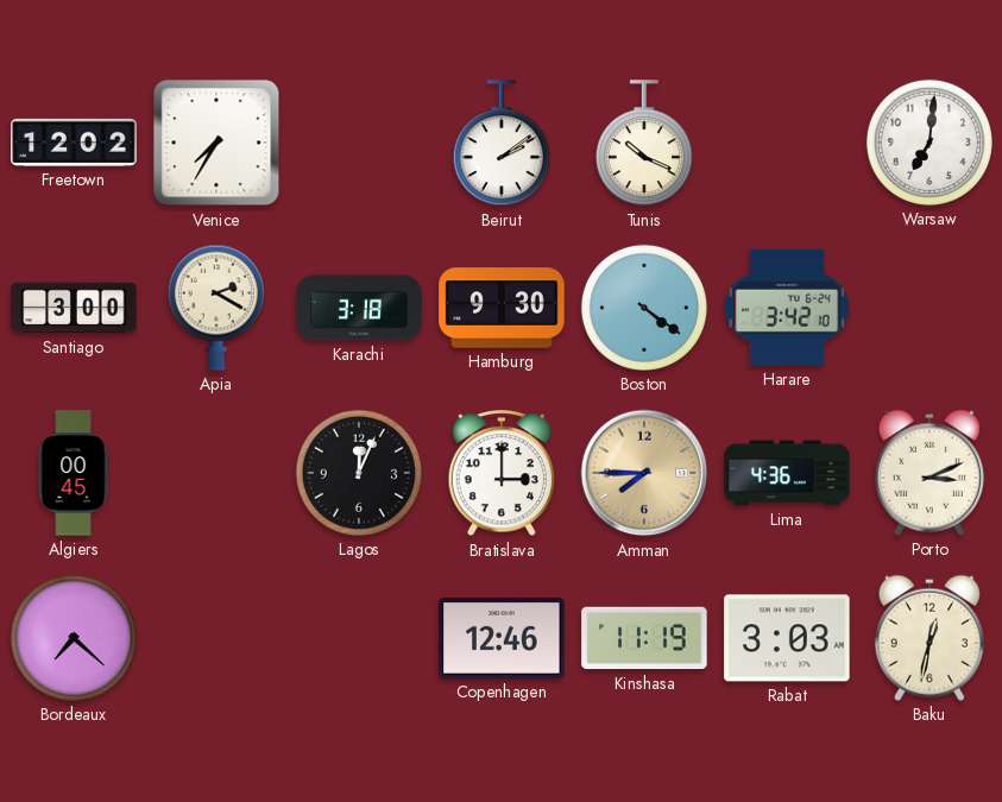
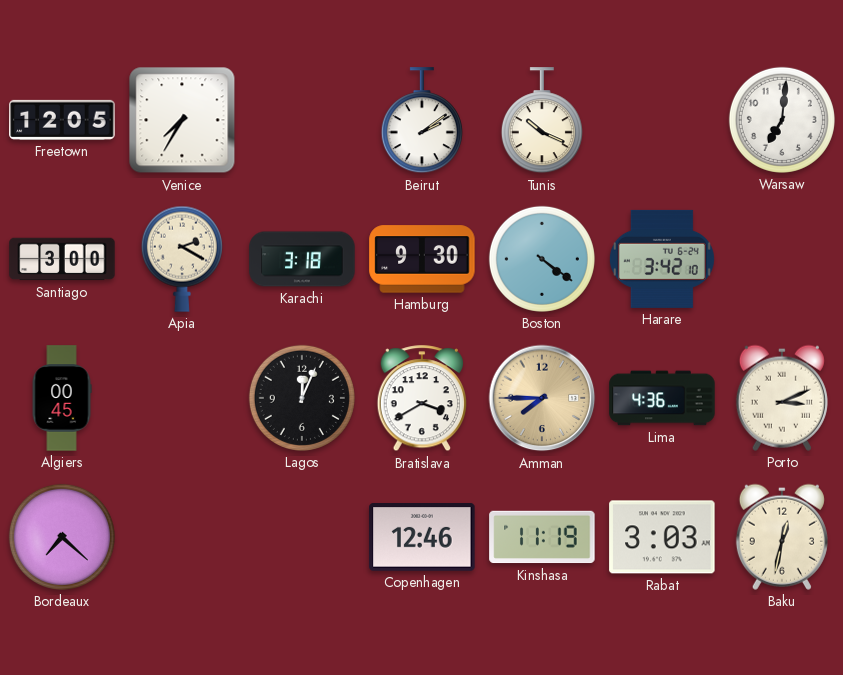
Freetown: 12:02 -> 12:05
Bratislava: 3:00 -> 3:40
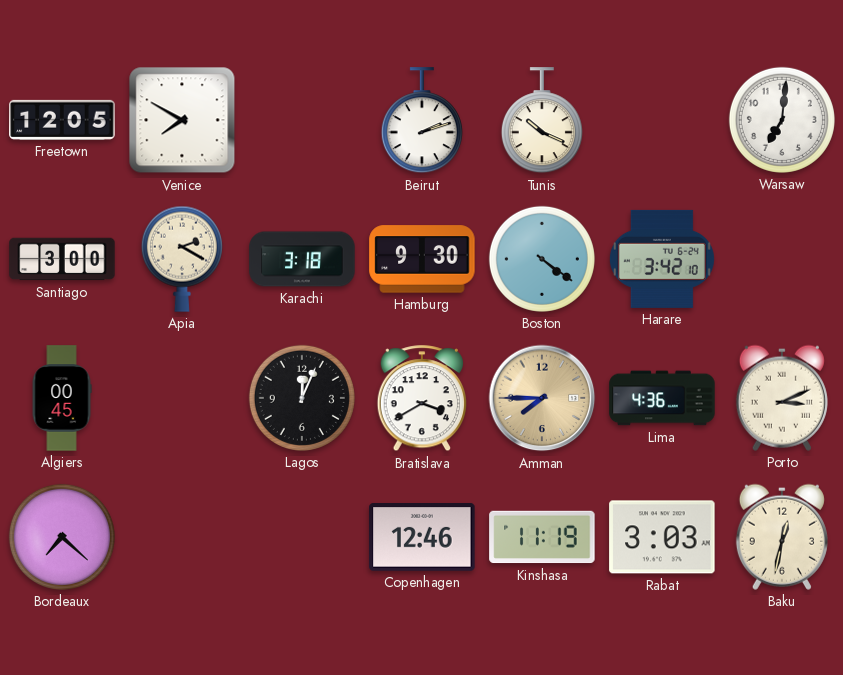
Venice: 7:35 -> 7:50
Beirut: 2:09 -> 2:12
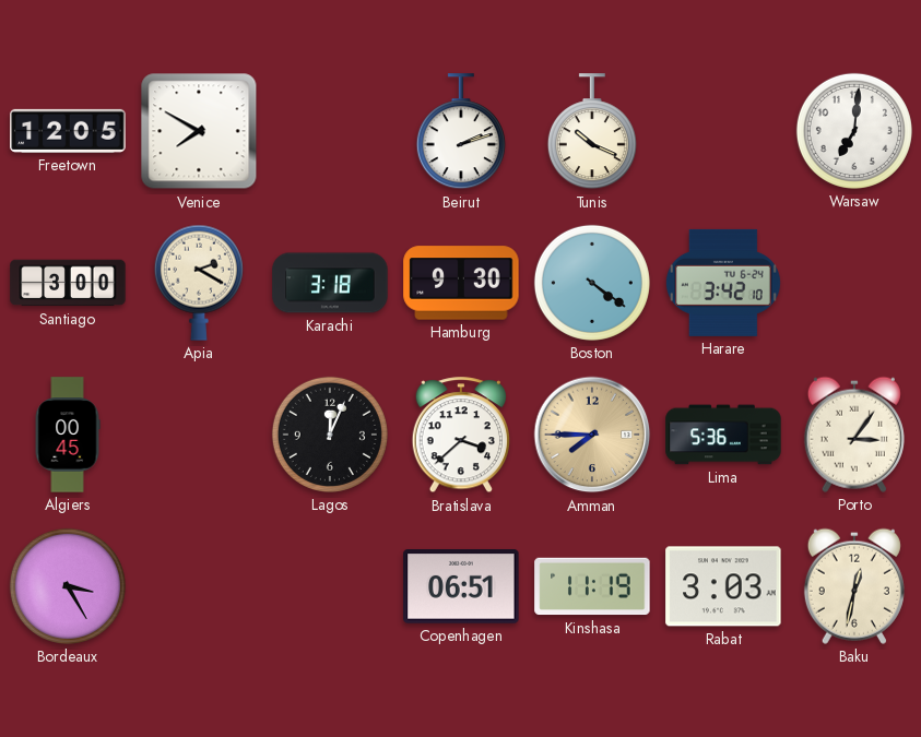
Bratislava: 3:40 -> 3:38
Lima: 4:36 -> 5:36
Porto: 3:11 -> 3:06
Bordeaux: 7:22 -> 3:25
Copenhagen: 12:46 -> 06:51
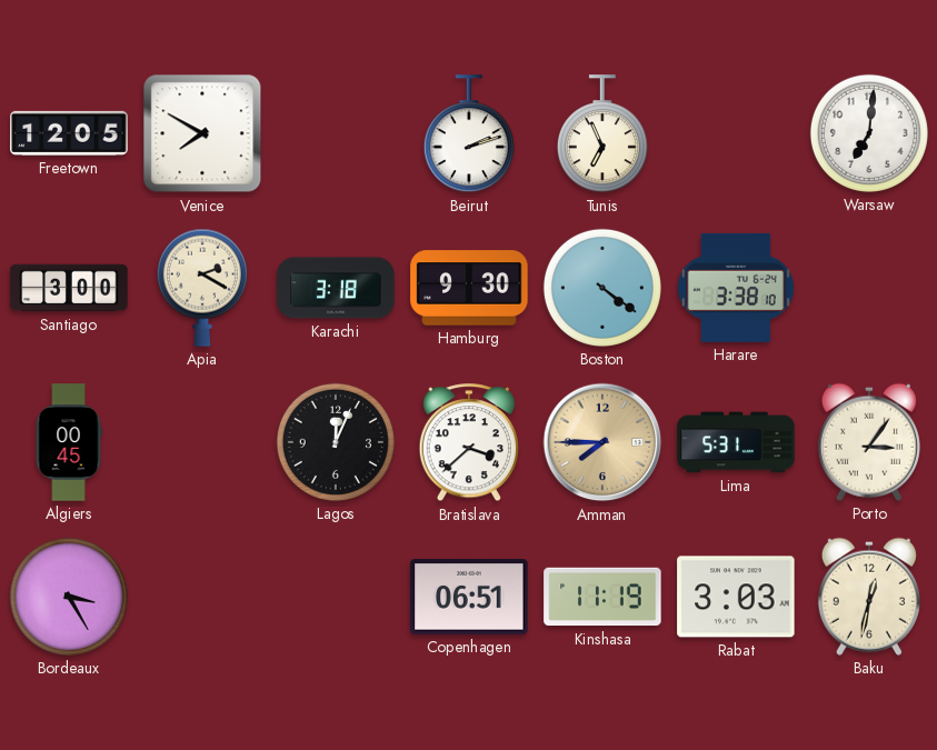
Tunis: 10:19 -> 6:56
Harare: 3:42 -> 3:38
Lima: 5:36 -> 5:31
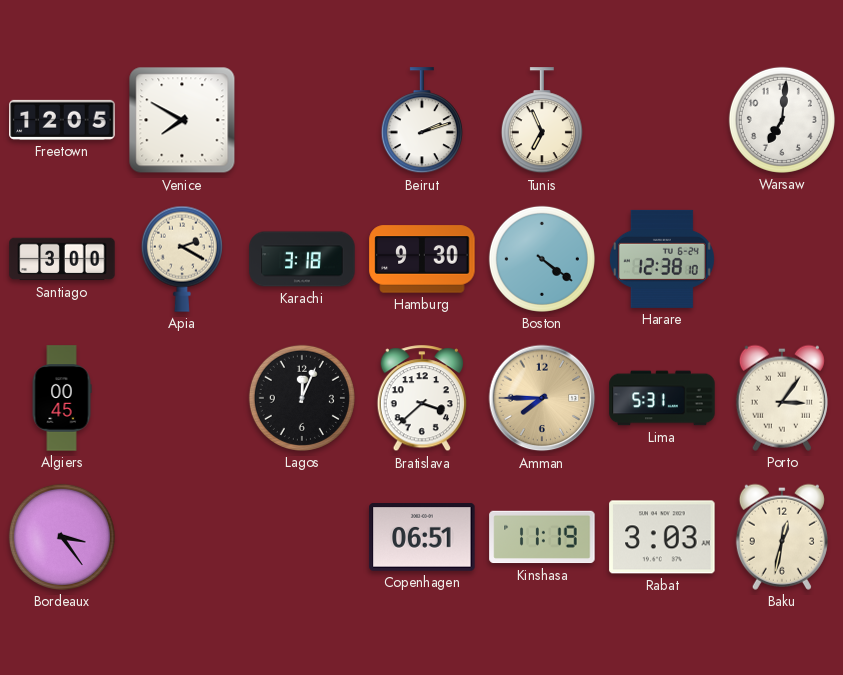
Harare: 3:38 -> 12:38
Bordeaux: 3:25 -> 3:24
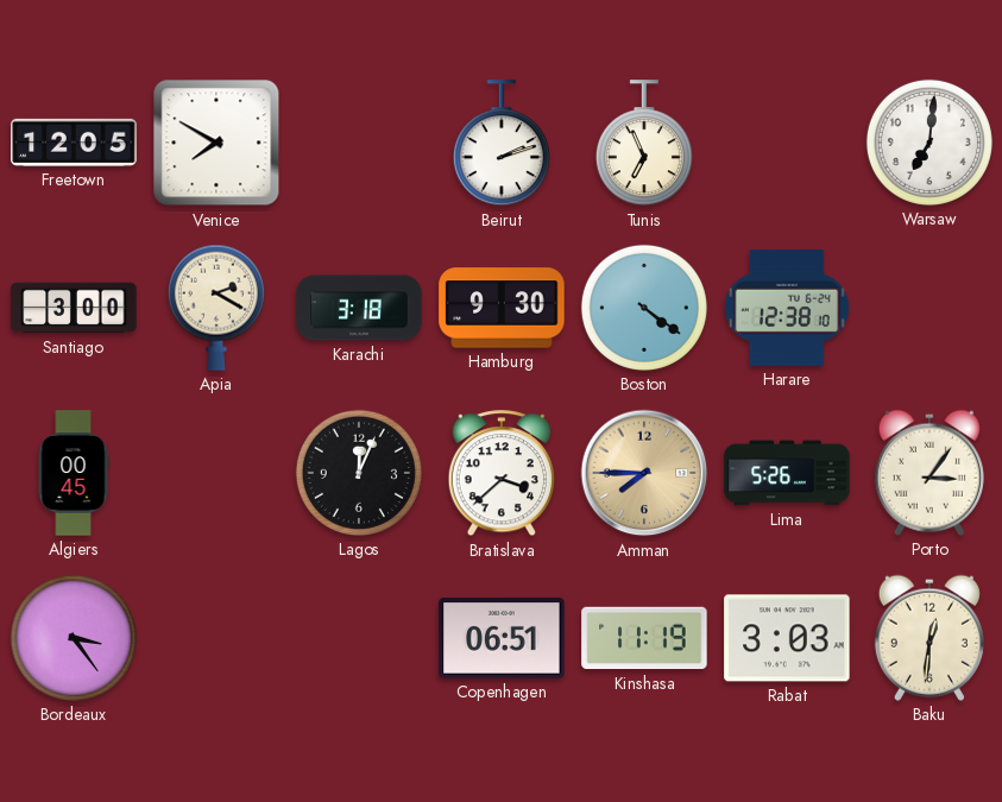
Lima: 5:31 -> 5:26
Baku: 12:32 -> 12:31
